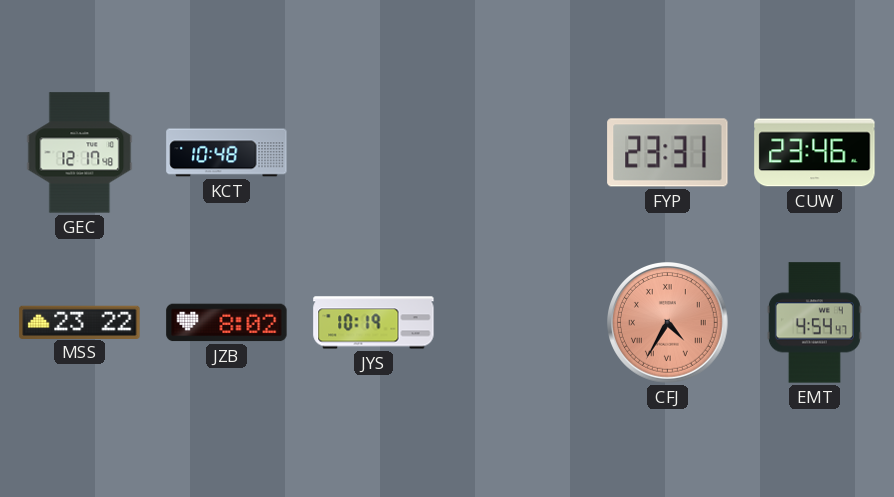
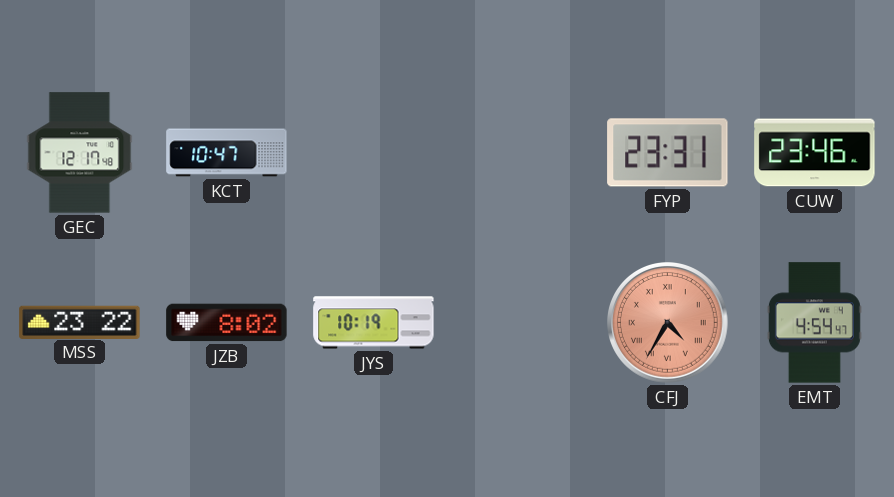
KCT: 10:48 -> 10:47
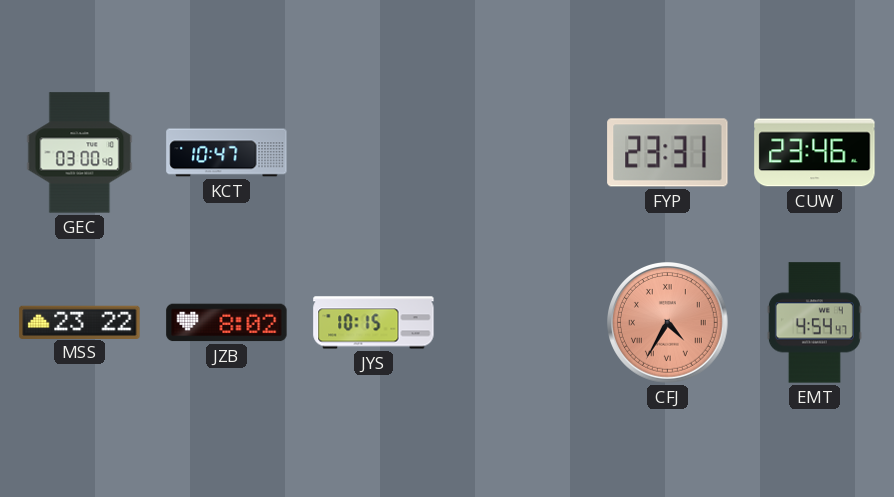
GEC: 12:17 -> 03:00
JYS: 10:19 -> 10:15
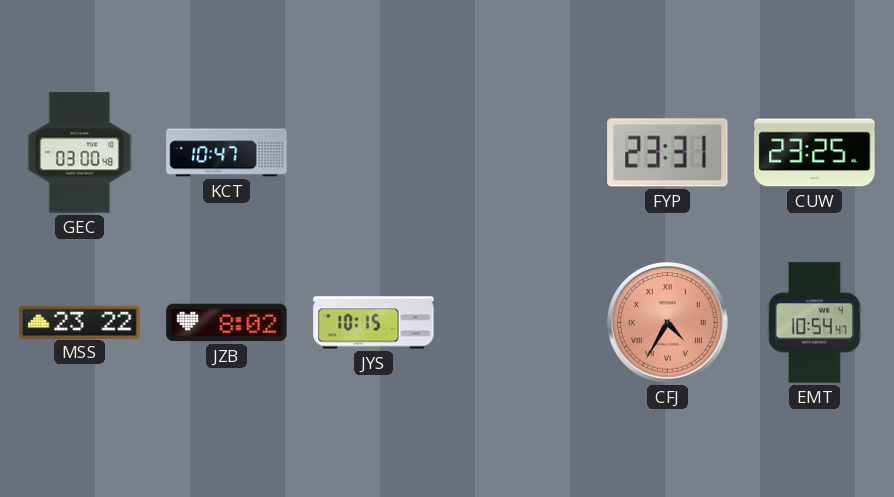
CUW: 23:46 -> 23:25
EMT: 4:54 -> 10:54
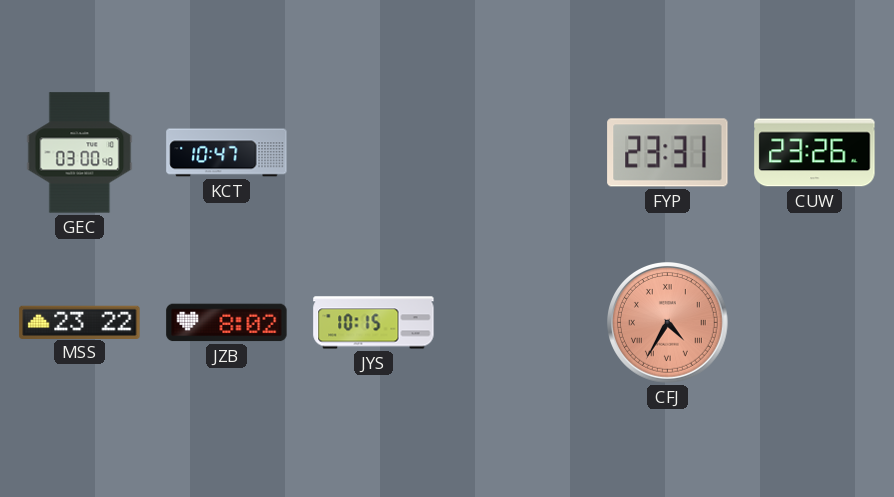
CUW: 23:25 -> 23:26
EMT: 10:54 -> none
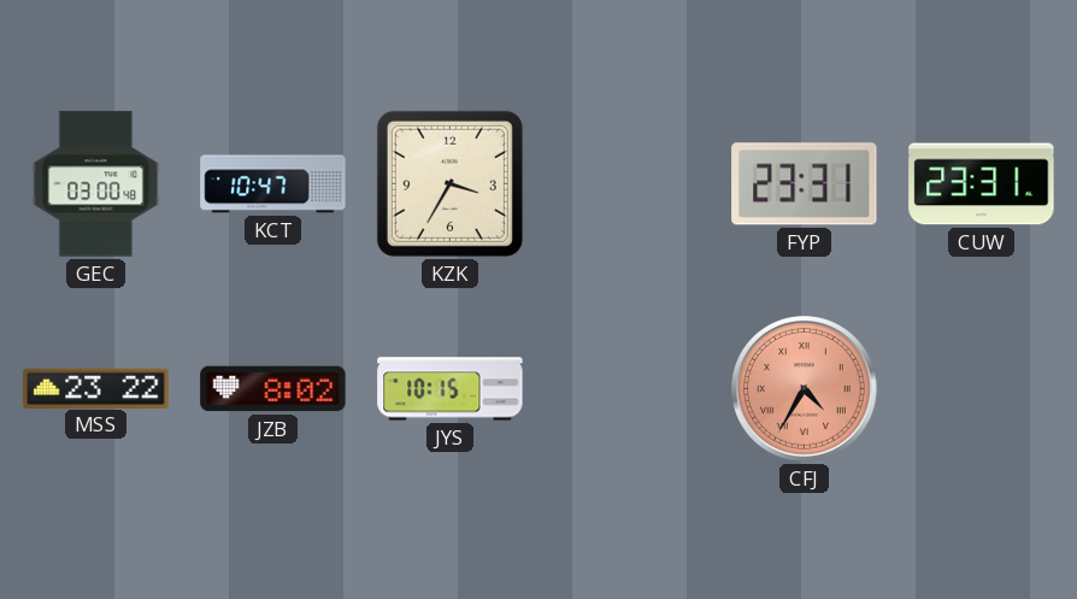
KZK: none -> 3:35
CUW: 23:26 -> 23:31
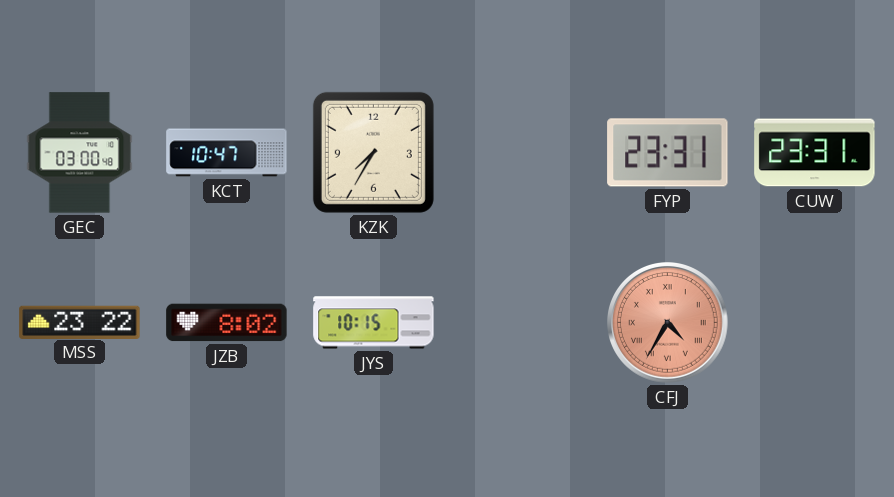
KZK: 3:35 -> 7:35
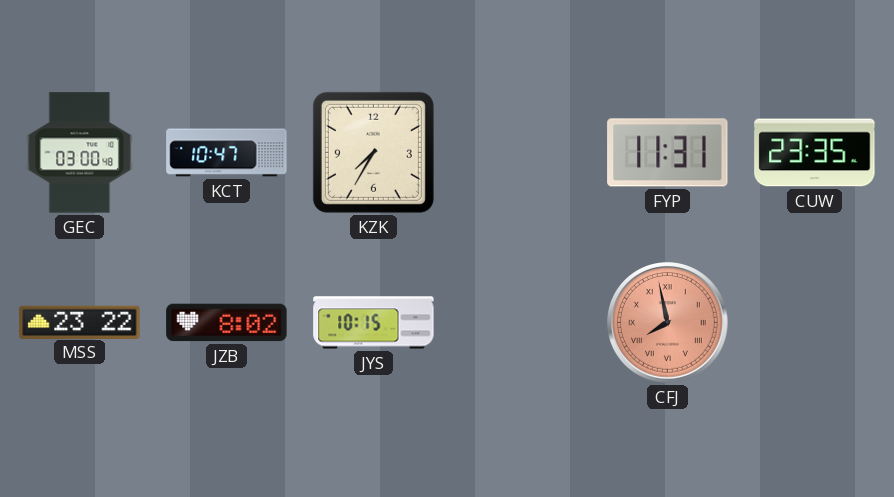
FYP: 23:31 -> 11:31
CUW: 23:31 -> 23:35
CFJ: 4:35 -> 7:58
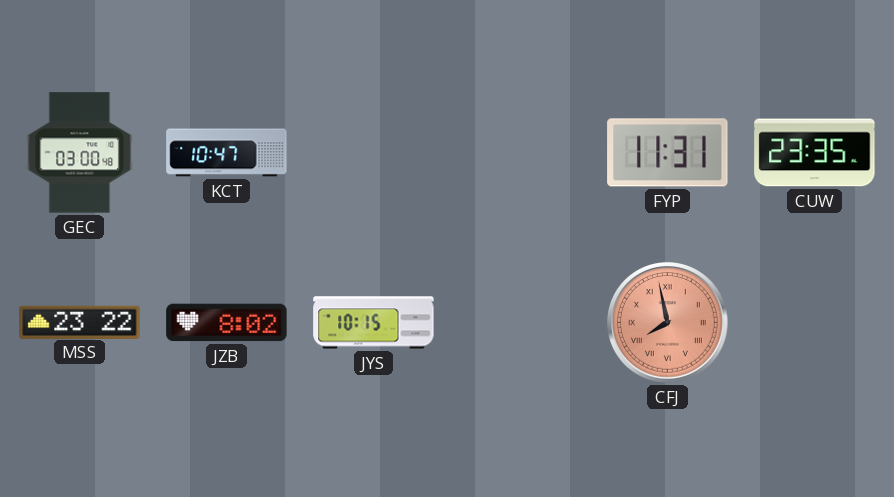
KZK: 7:35 -> none
